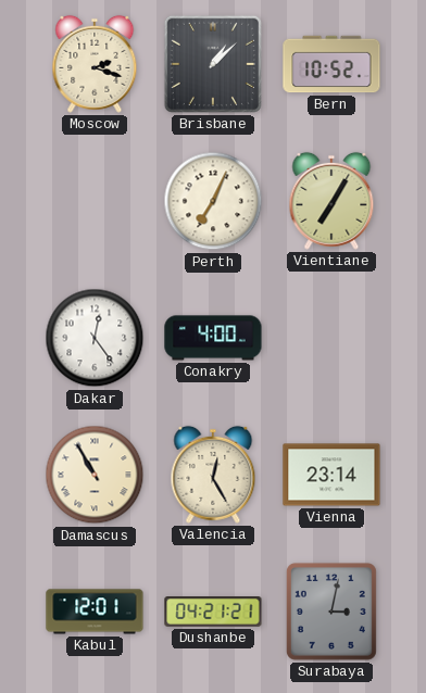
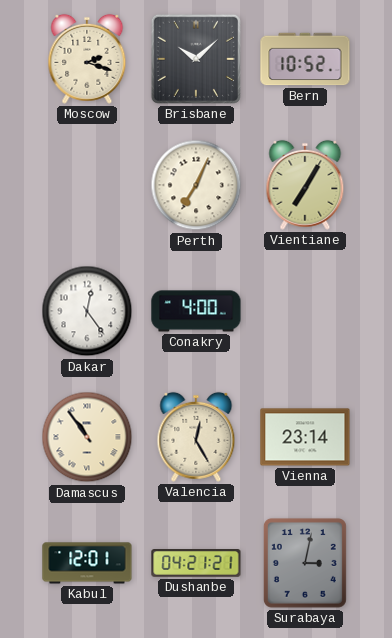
Brisbane: 1:08 -> 10:08
Damascus: 10:55 -> 10:54
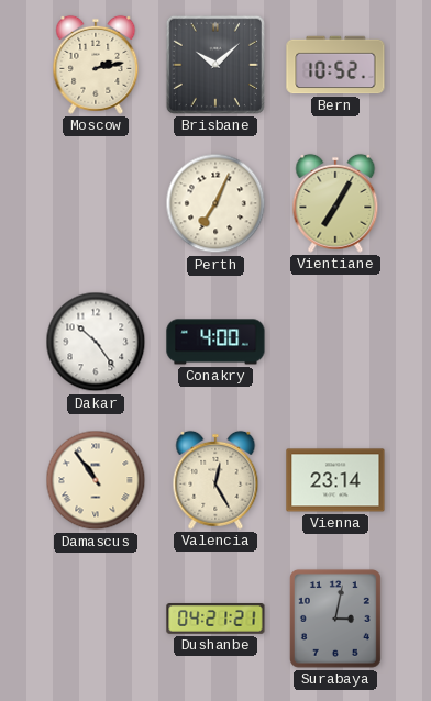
Moscow: 2:18 -> 2:13
Dakar: 12:24 -> 10:24
Kabul: 12:01 -> none
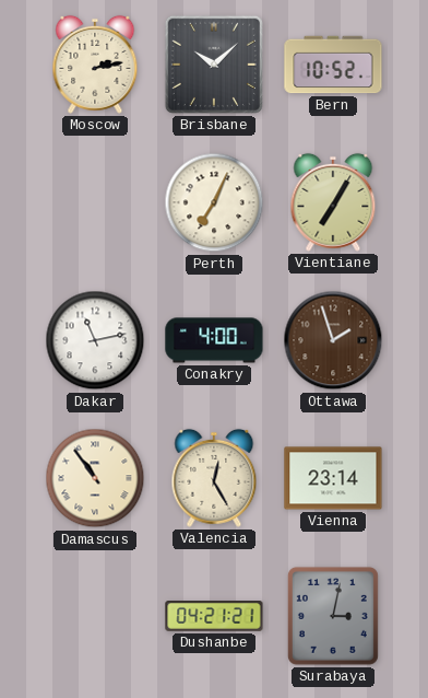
Dakar: 10:24 -> 11:13
Ottawa: none -> 1:57
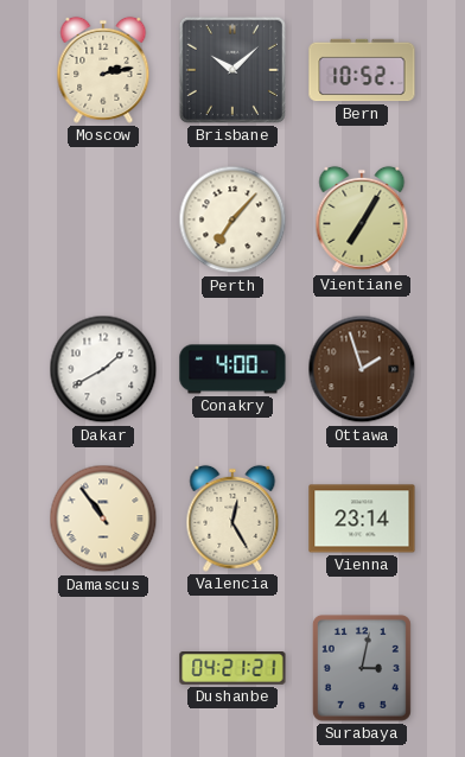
Perth: 7:04 -> 7:07
Dakar: 11:13 -> 1:40
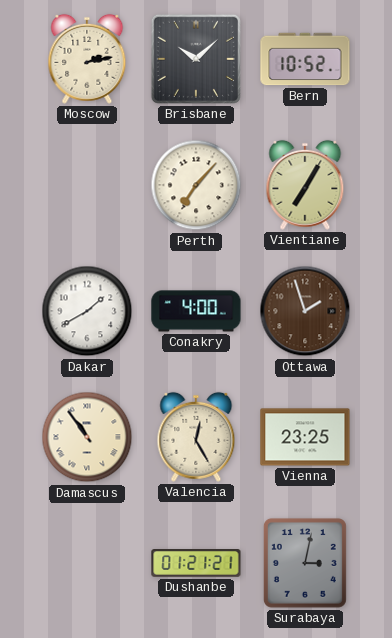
Vienna: 23:14 -> 23:25
Dushanbe: 04:21 -> 01:21
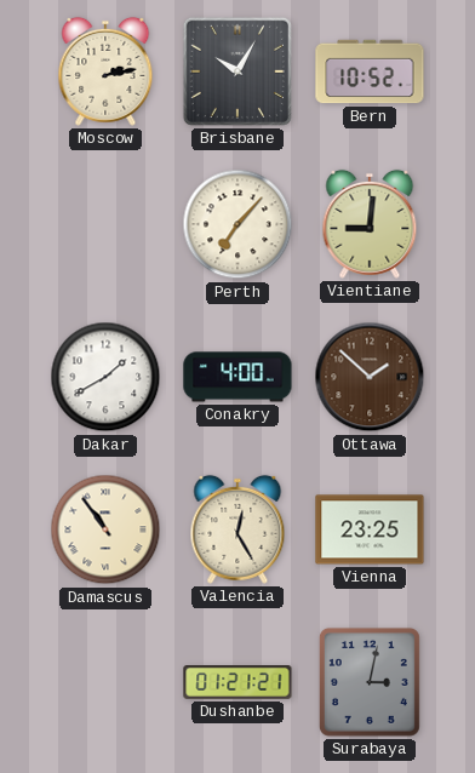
Brisbane: 10:08 -> 10:05
Vientiane: 7:05 -> 9:01
Ottawa: 1:57 -> 1:52
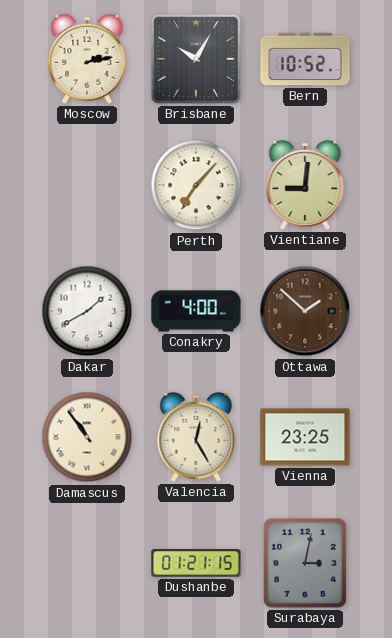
Dushanbe: 01:21:21 -> 01:21:15
